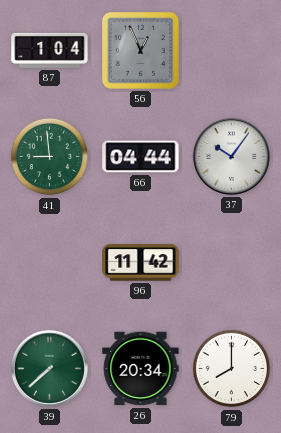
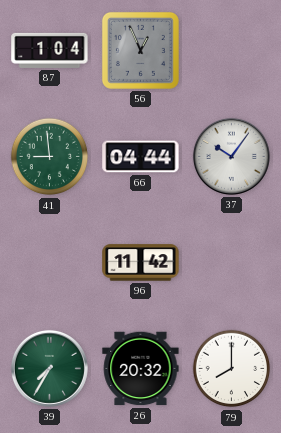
39: 7:38 -> 7:35
26: 20:34 -> 20:32
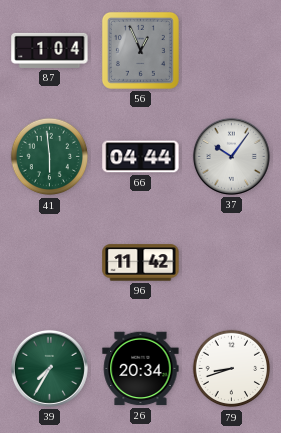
41: 8:59 -> 5:59
26: 20:32 -> 20:34
79: 8:00 -> 8:42
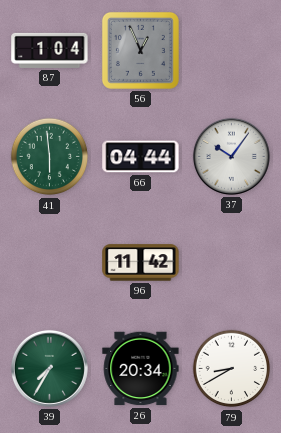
79: 8:42 -> 8:40
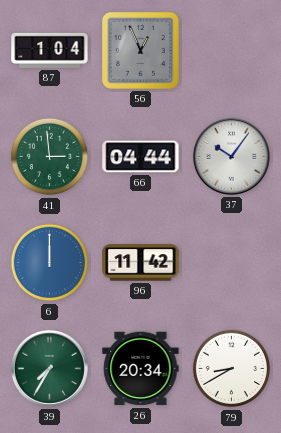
41: 5:59 -> 2:59
6: none -> 12:00
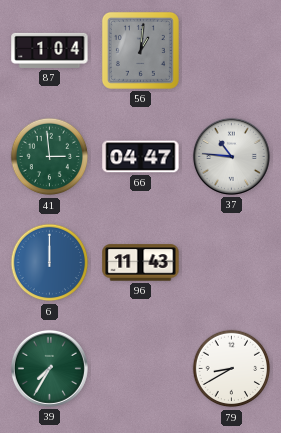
56: 12:56 -> 1:01
66: 04:44 -> 04:47
37: 10:06 -> 10:46
96: 11:42 -> 11:43
26: 20:34 -> none
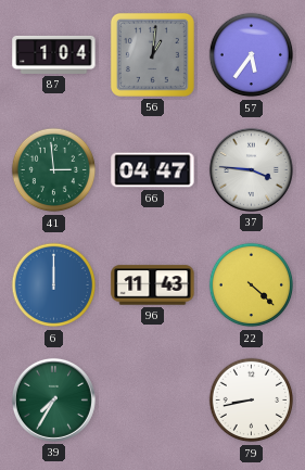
57: none -> 5:36
37: 10:46 -> 3:46
22: none -> 4:22
79: 8:40 -> 8:43
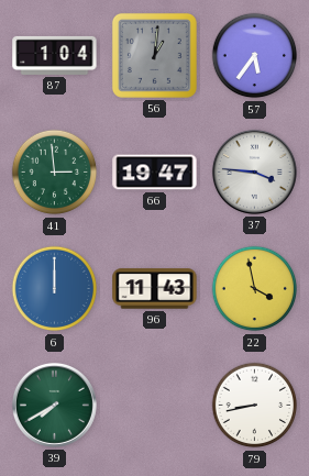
66: 04:47 -> 19:47
22: 4:22 -> 3:58
39: 7:35 -> 7:40
